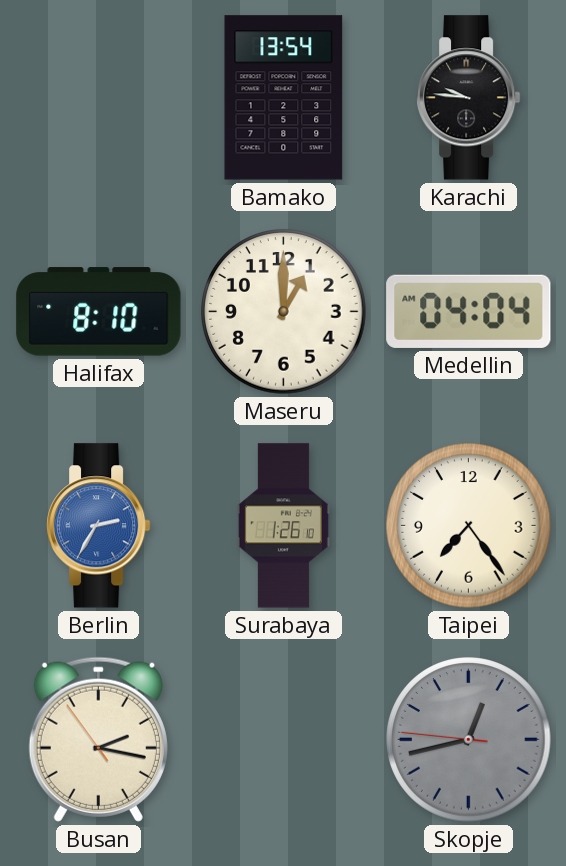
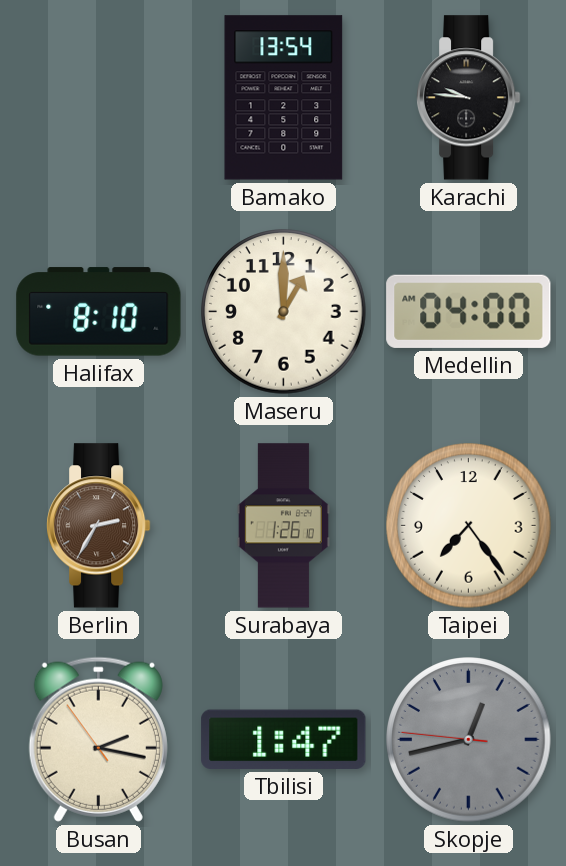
Medellin: 04:04 -> 04:00
Berlin dial: blue -> brown
Tbilisi: none -> 1:47
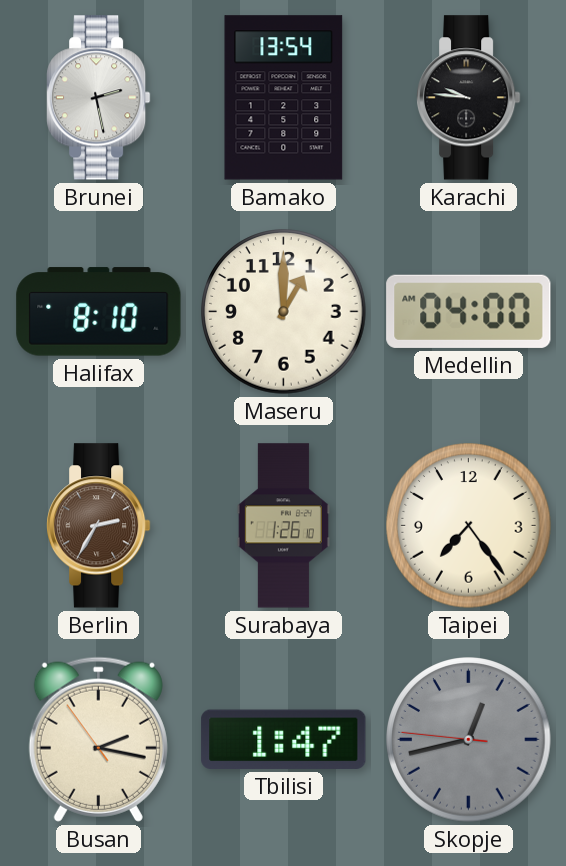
Brunei: none -> 2:28
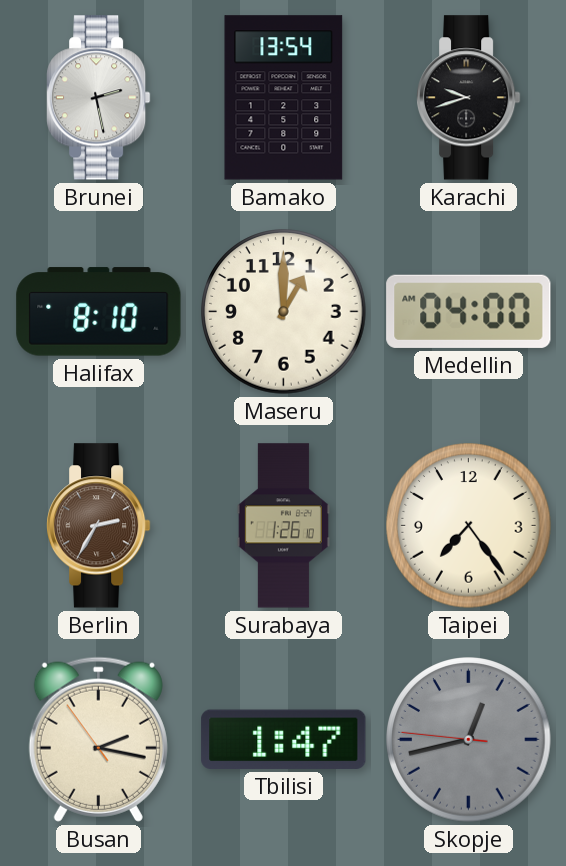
Karachi: 9:46 -> 9:42
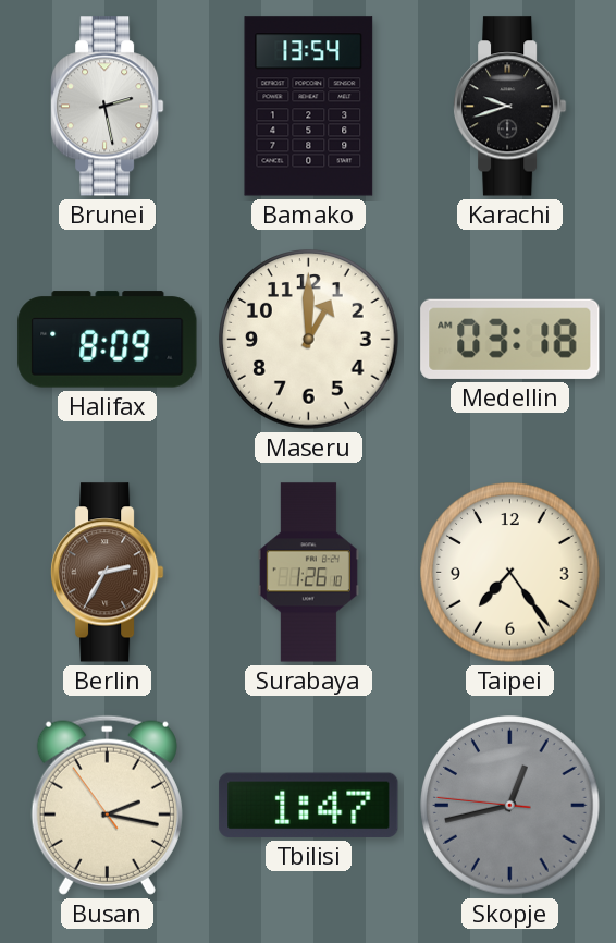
Halifax: 8:10 -> 8:09
Medellin: 04:00 -> 03:18
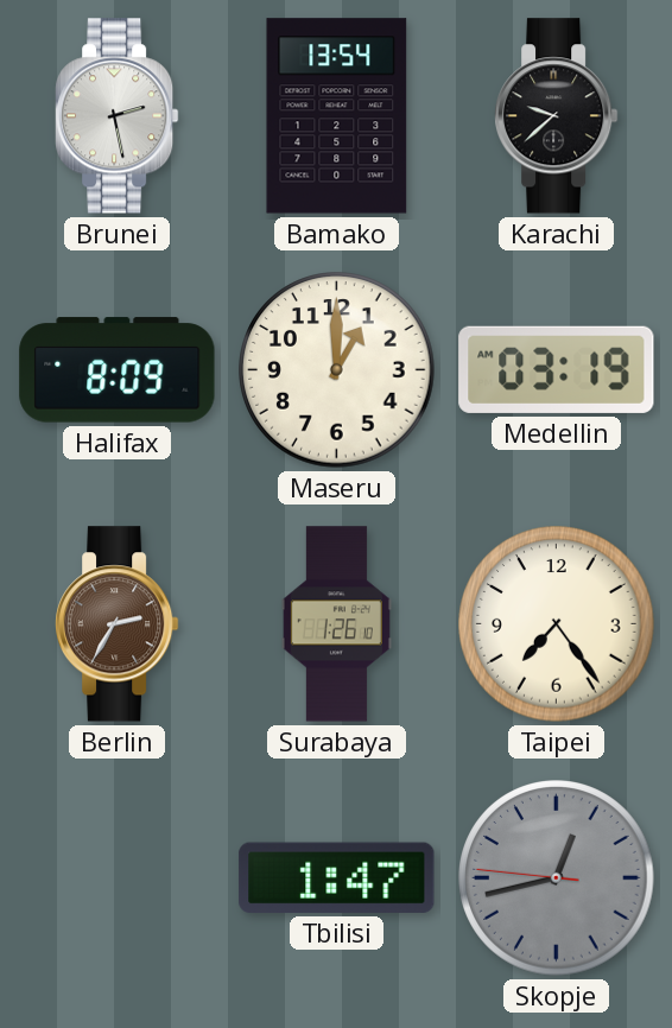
Karachi: 9:42 -> 9:38
Medellin: 03:18 -> 03:19
Busan: 2:16 -> none
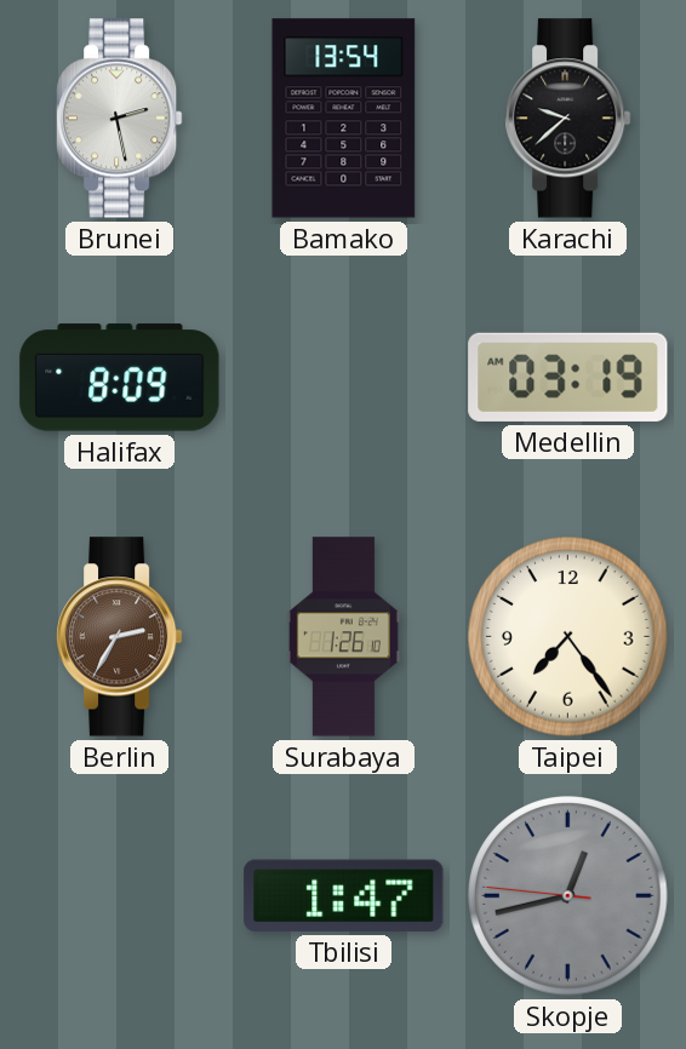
Maseru: 1:00 -> none
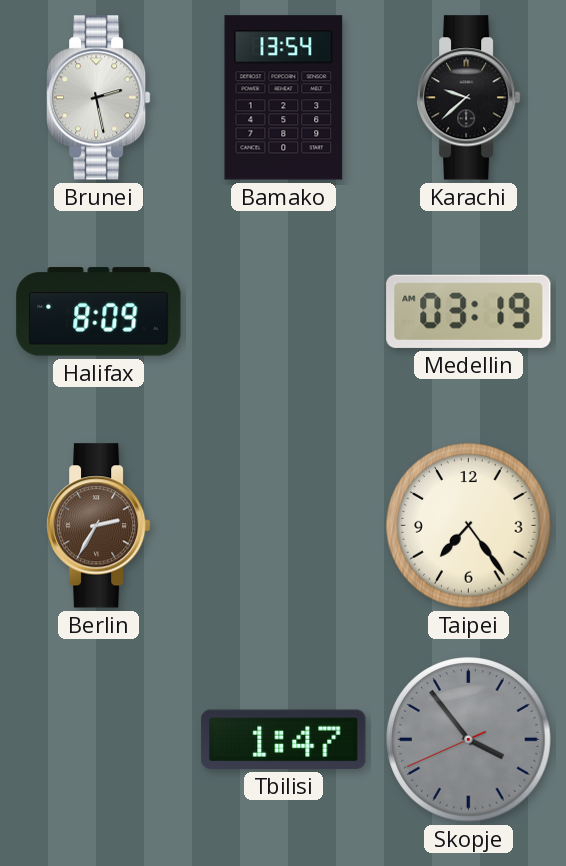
Surabaya: 1:26 -> none
Skopje: 12:42 -> 3:53
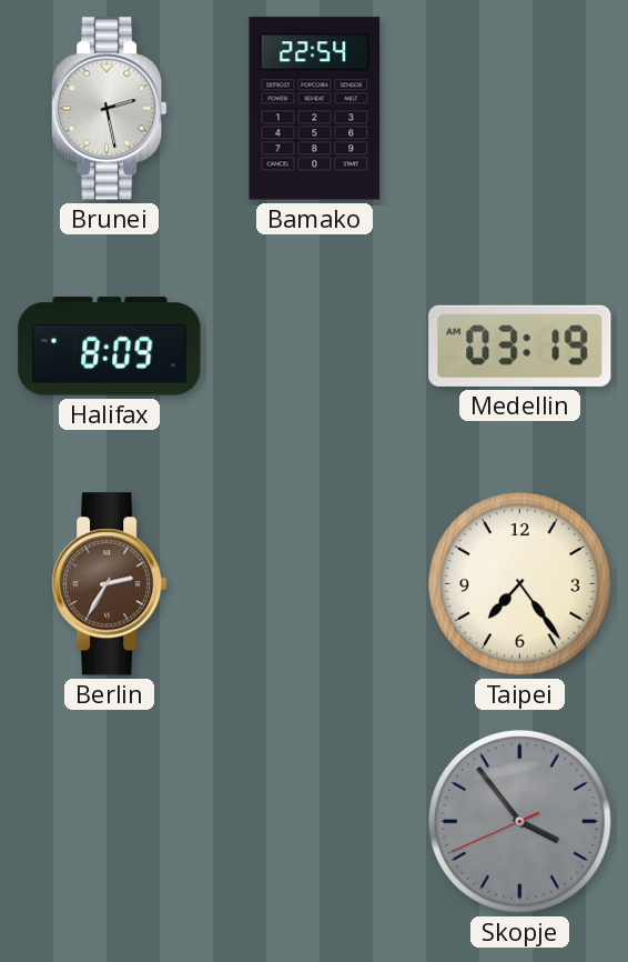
Bamako: 13:54 -> 22:54
Karachi: 9:38 -> none
Tbilisi: 1:47 -> none
